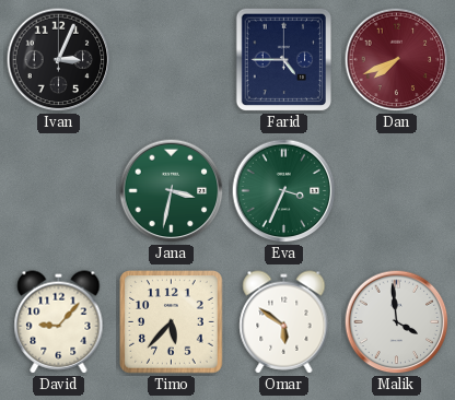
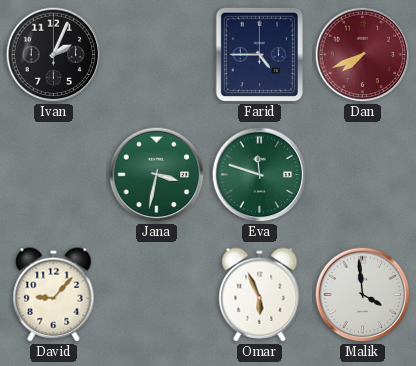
Ivan: 3:04 -> 2:04
Eva: 3:34 -> 11:48
Timo: 5:37 -> none
Omar: 5:51 -> 5:56
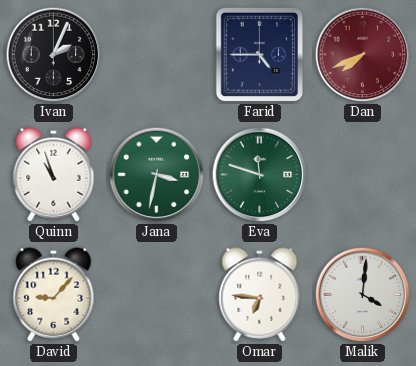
Quinn: none -> 10:57
Omar: 5:56 -> 6:46
Malik: 3:59 -> 4:01
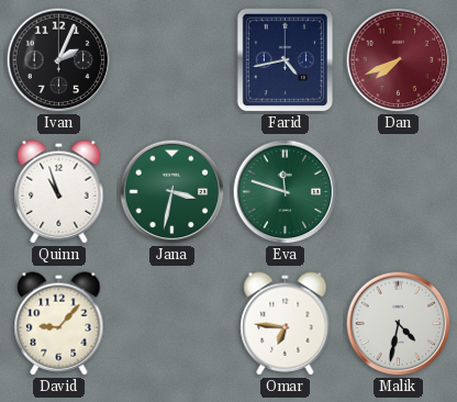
Farid: 4:45 -> 4:43
Malik: 4:01 -> 4:32
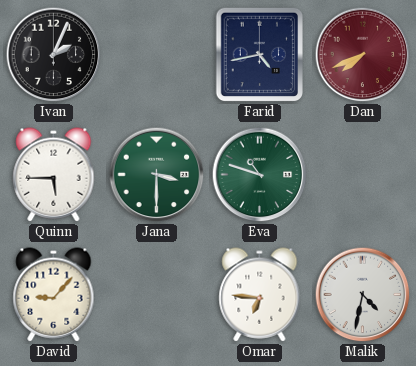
Quinn: 10:57 -> 5:45
Jana: 3:32 -> 3:30
Eva: 11:48 -> 10:48
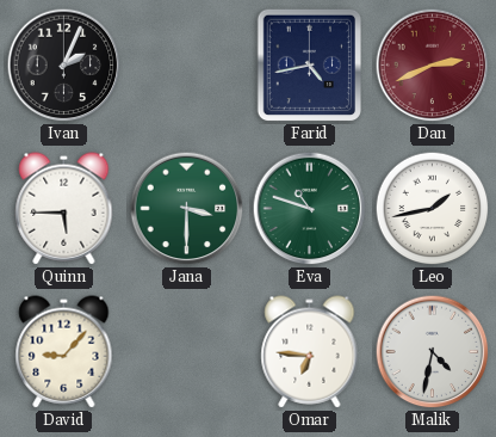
Dan: 7:41 -> 2:41
Leo: none -> 1:43
